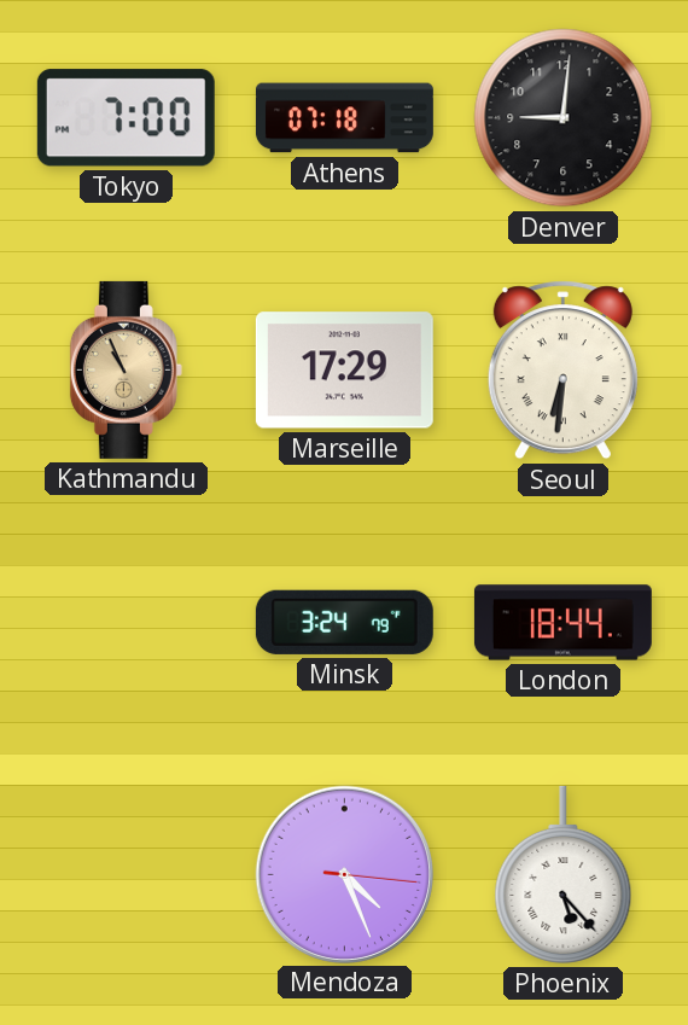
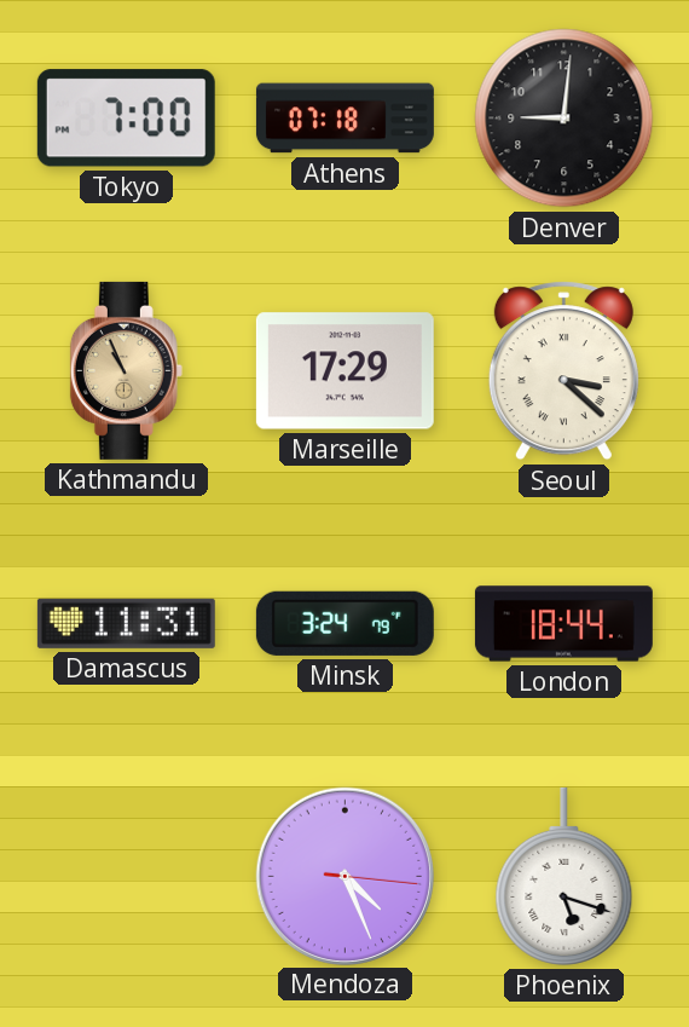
Seoul: 6:31 -> 3:22
Damascus: none -> 11:31
Phoenix: 5:23 -> 5:18
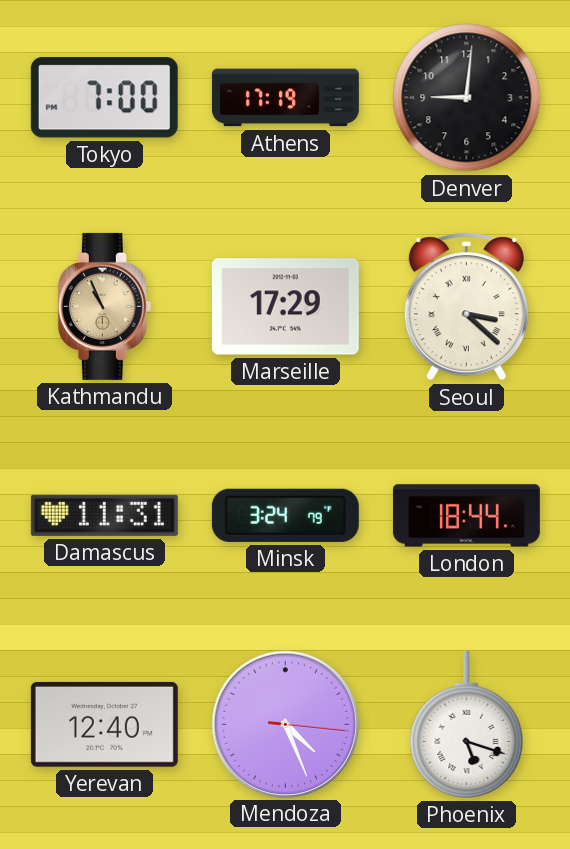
Athens: 07:18 -> 17:19
Yerevan: none -> 12:40
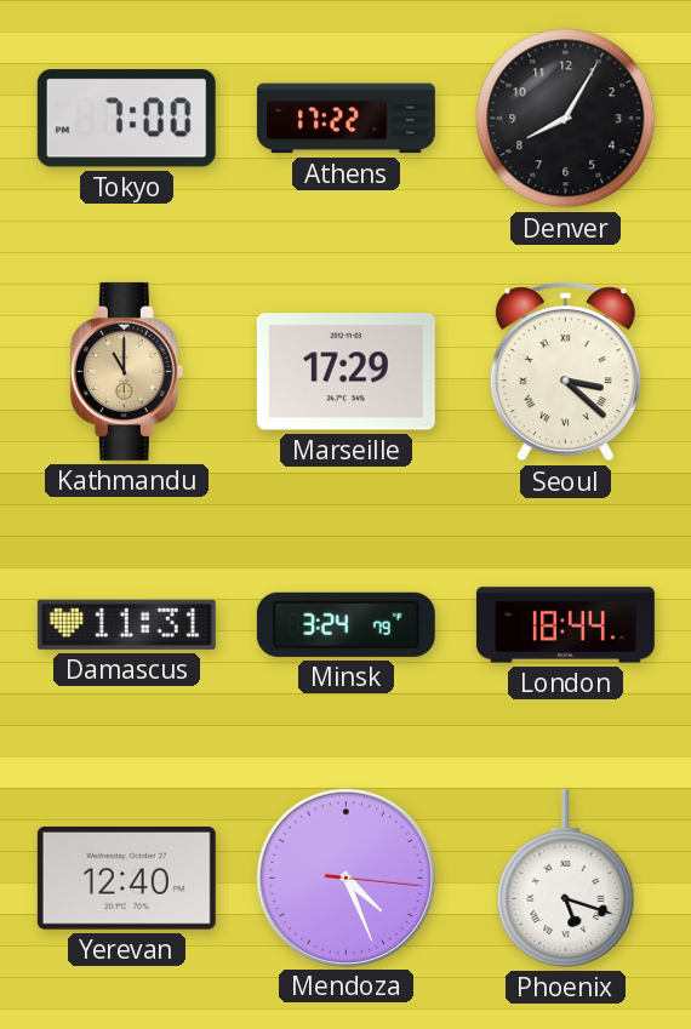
Athens: 17:19 -> 17:22
Denver: 9:01 -> 8:05
Kathmandu: 10:56 -> 11:00
